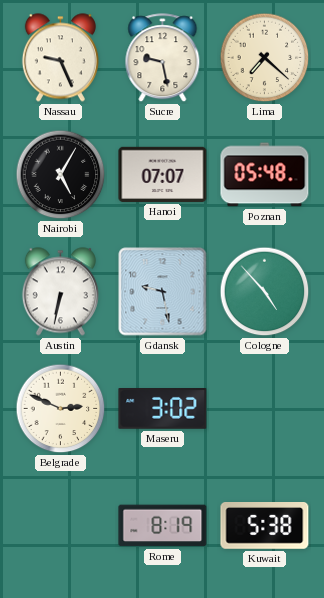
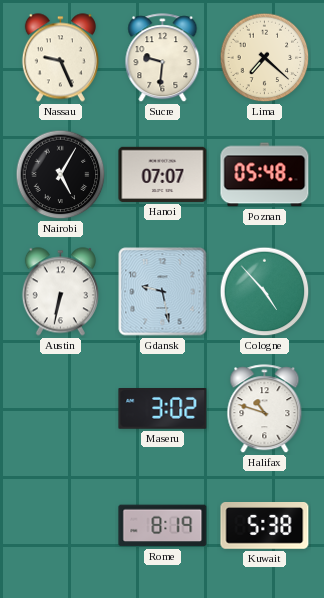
Sucre: 9:28 -> 9:31
Belgrade: 2:49 -> none
Halifax: none -> 10:48
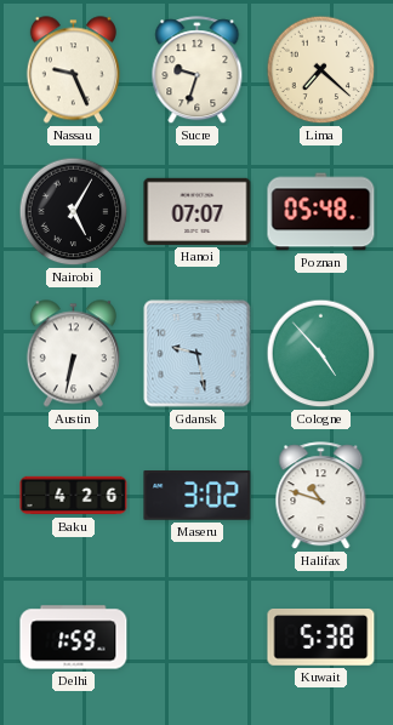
Sucre: 9:31 -> 9:33
Baku: none -> 4:26
Delhi: none -> 1:59
Rome: 8:19 -> none
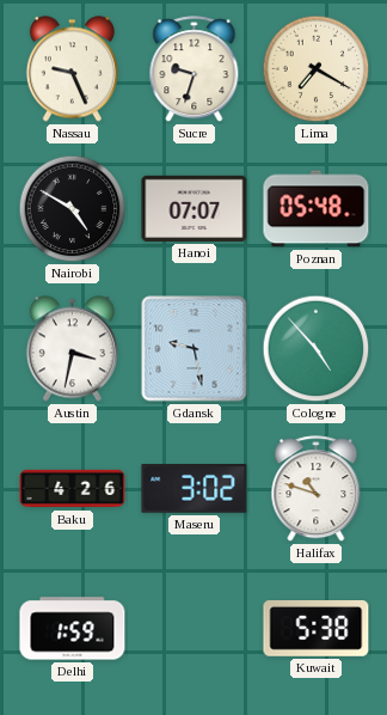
Lima: 7:22 -> 7:20
Nairobi: 5:05 -> 4:50
Austin: 6:32 -> 3:32
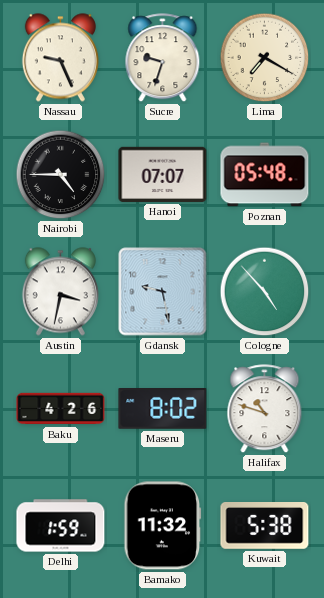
Nairobi: 4:50 -> 4:45
Maseru: 3:02 -> 8:02
Bamako: none -> 11:32
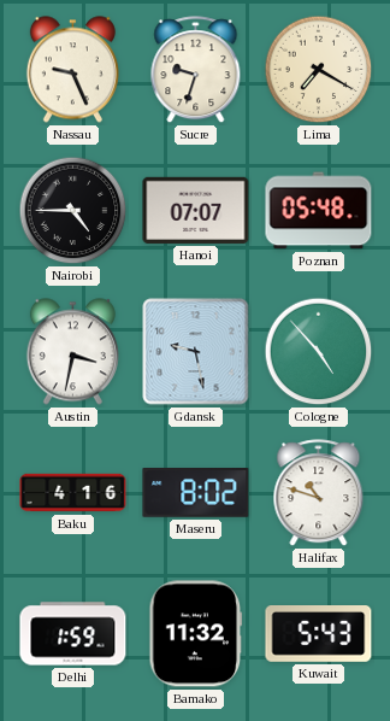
Baku: 4:26 -> 4:16
Kuwait: 5:38 -> 5:43
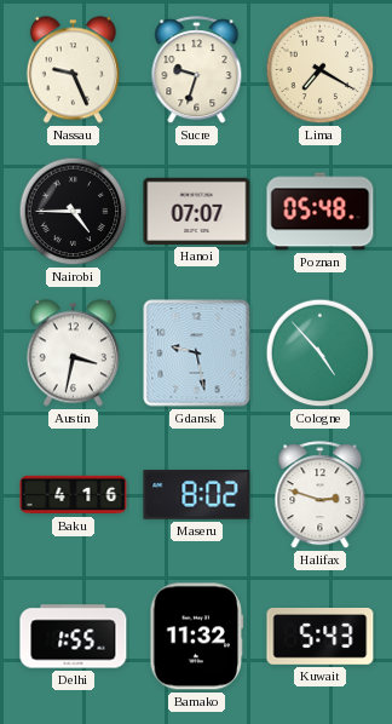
Halifax: 10:48 -> 2:48
Delhi: 1:59 -> 1:55
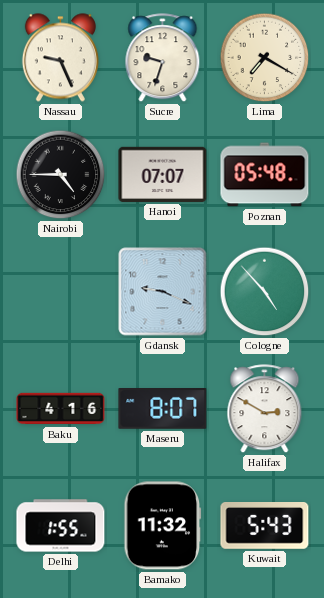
Austin: 3:32 -> none
Gdansk: 9:28 -> 9:19
Maseru: 8:02 -> 8:07
Halifax: 2:48 -> 2:50
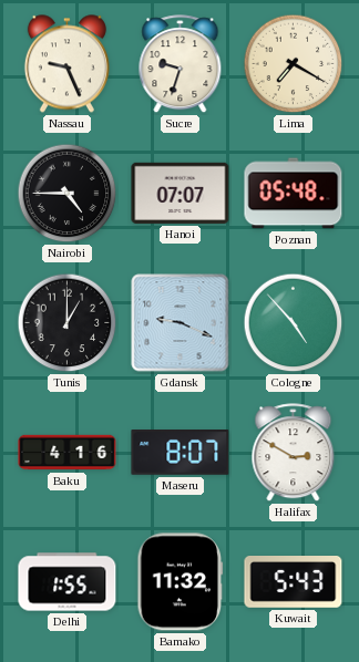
Tunis: none -> 1:00
